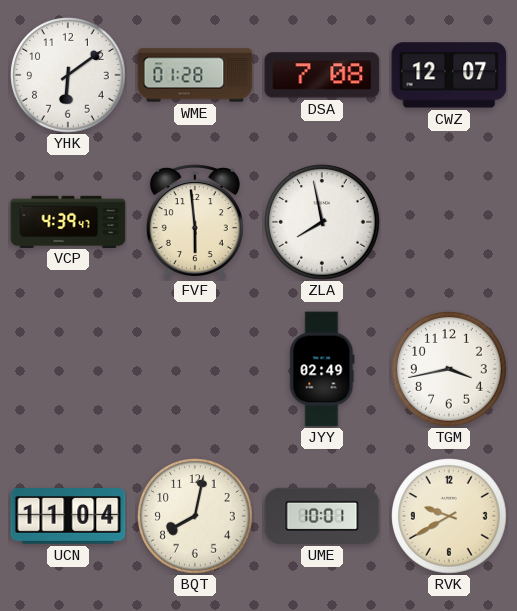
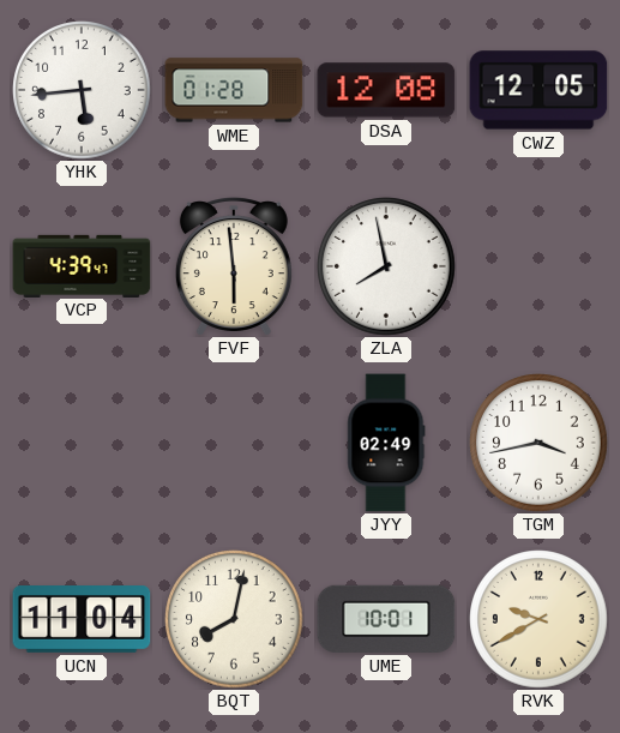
YHK: 6:09 -> 5:44
DSA: 7:08 -> 12:08
CWZ: 12:07 -> 12:05
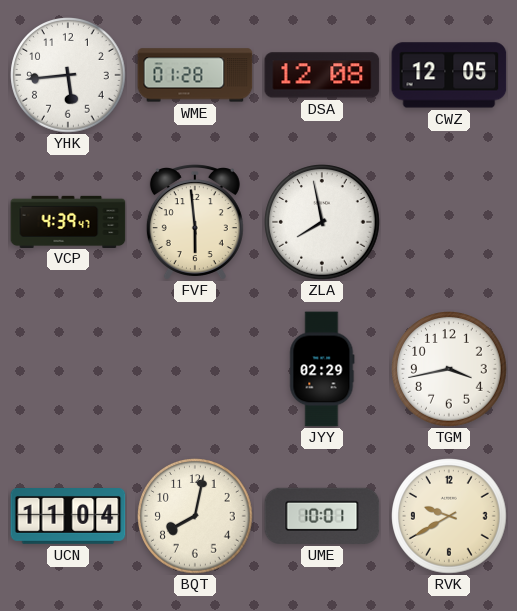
JYY: 02:49 -> 02:29
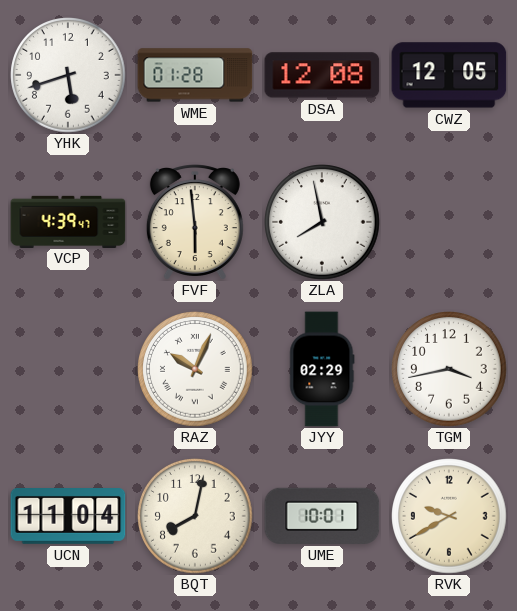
YHK: 5:44 -> 5:42
RAZ: none -> 10:04
